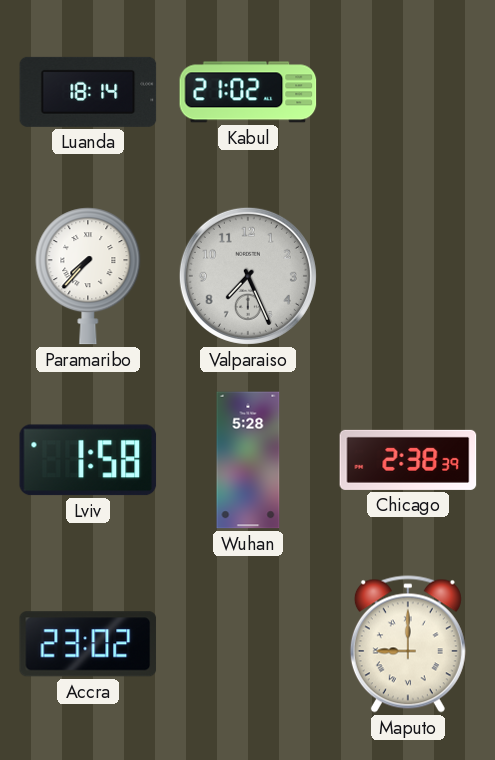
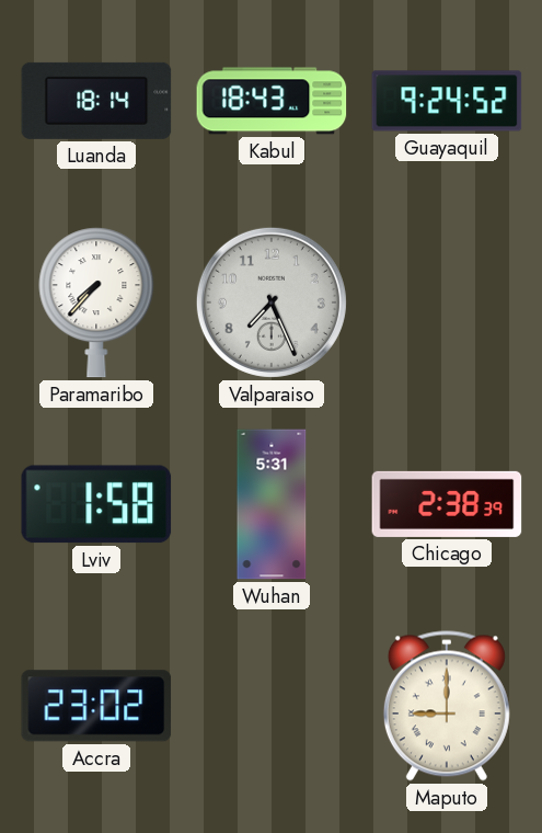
Kabul: 21:02 -> 18:43
Guayaquil: none -> 9:24
Wuhan: 5:28 -> 5:31
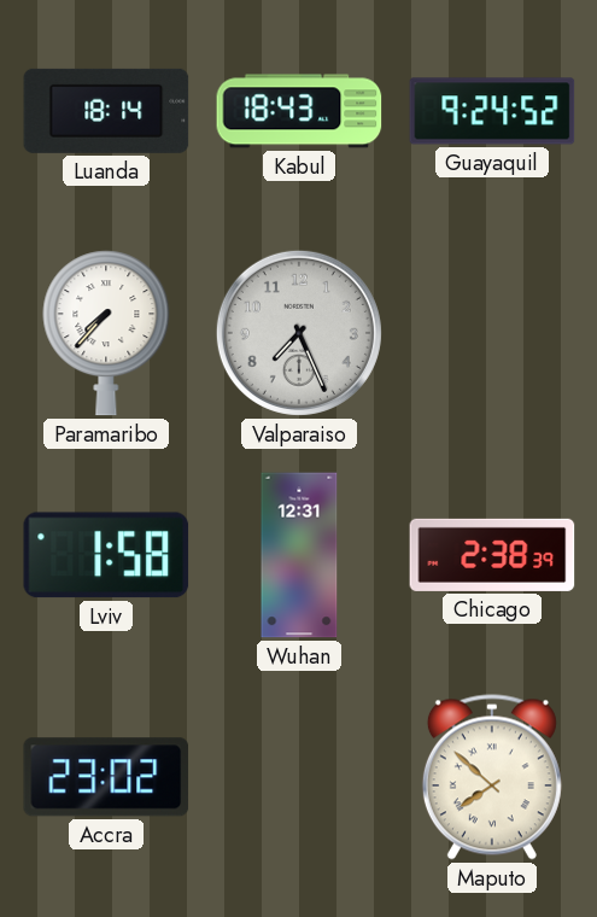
Wuhan: 5:31 -> 12:31
Maputo: 9:00 -> 7:52
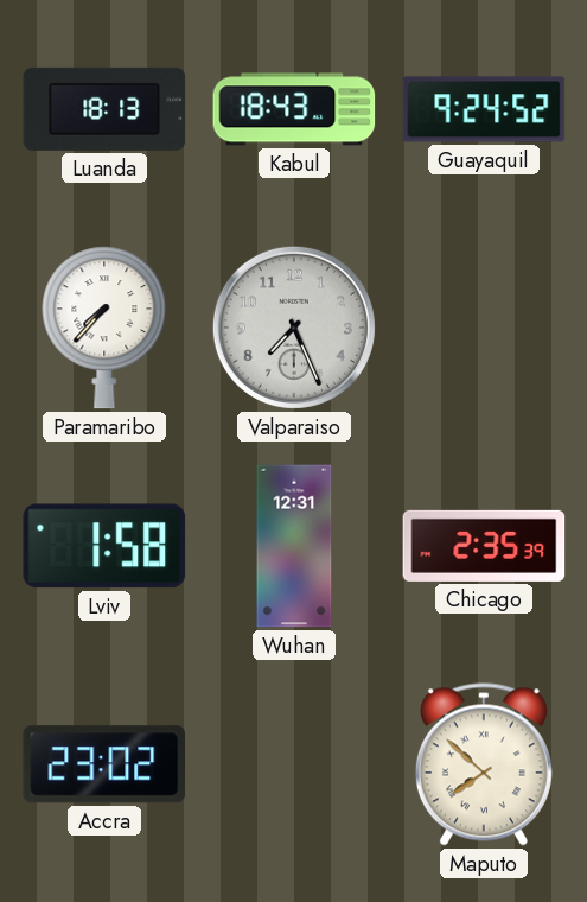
Luanda: 18:14 -> 18:13
Chicago: 2:38 -> 2:35
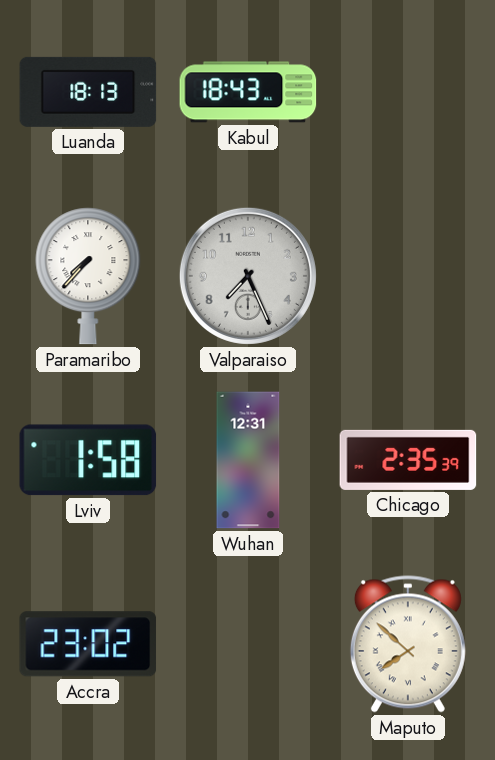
Guayaquil: 9:24 -> none
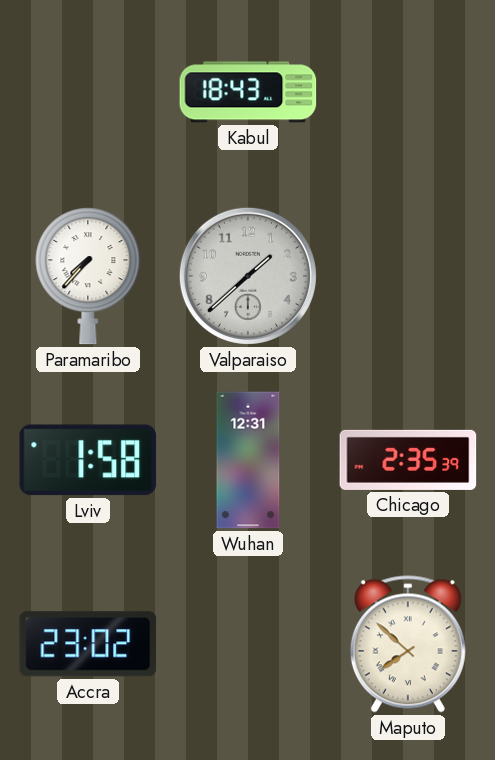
Luanda: 18:13 -> none
Valparaiso: 7:26 -> 1:38
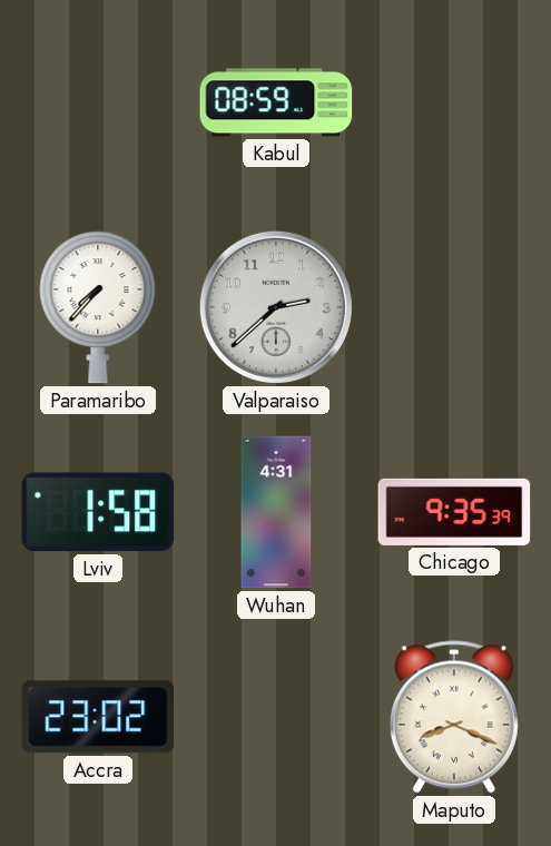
Kabul: 18:43 -> 08:59
Valparaiso: 1:38 -> 2:38
Wuhan: 12:31 -> 4:31
Chicago: 2:35 -> 9:35
Maputo: 7:52 -> 8:19
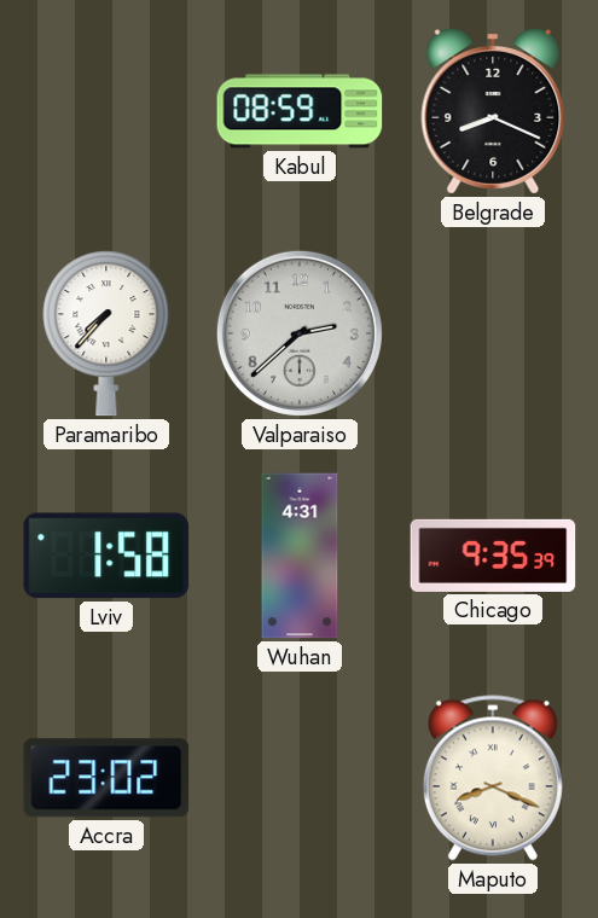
Belgrade: none -> 8:19
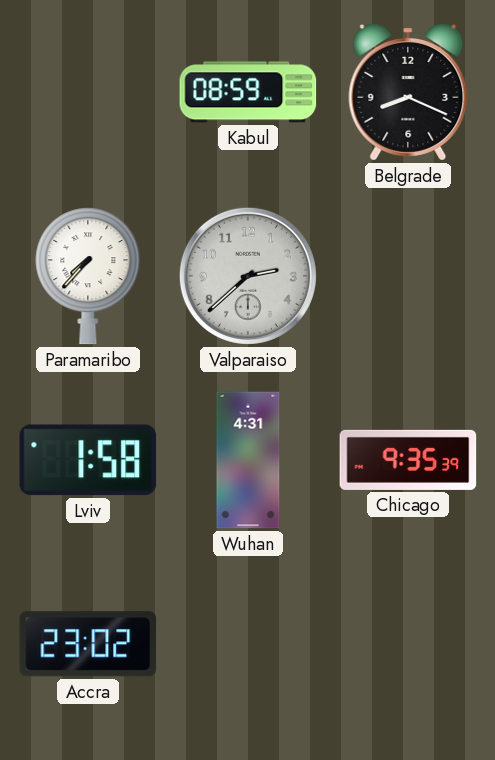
Maputo: 8:19 -> none
